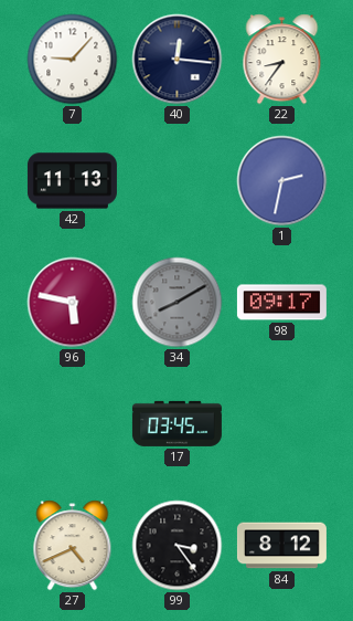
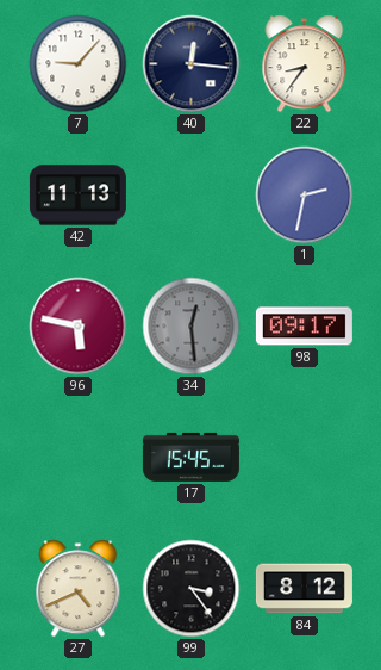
34: 8:10 -> 12:29
17: 03:45 -> 15:45
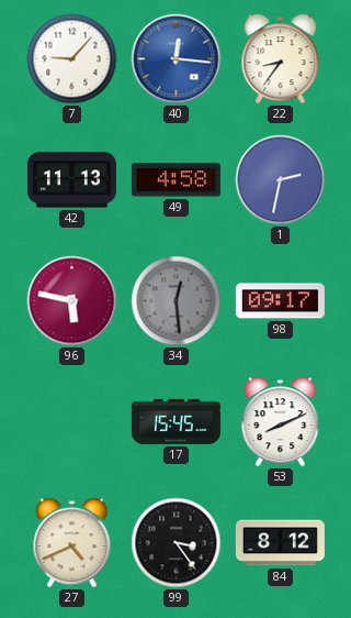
40 dial: navy -> blue
49: none -> 4:58
53: none -> 8:11
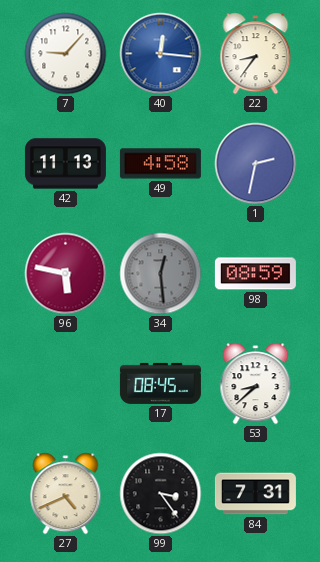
98: 09:17 -> 08:59
17: 15:45 -> 08:45
53: 8:11 -> 8:38
84: 8:12 -> 7:31
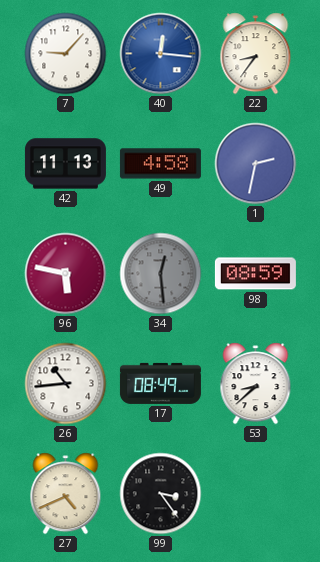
26: none -> 10:44
17: 08:45 -> 08:49
84: 7:31 -> none
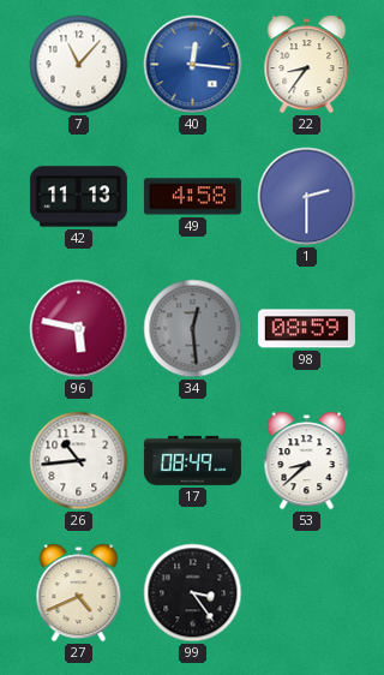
7: 9:07 -> 11:07
1: 2:32 -> 2:30
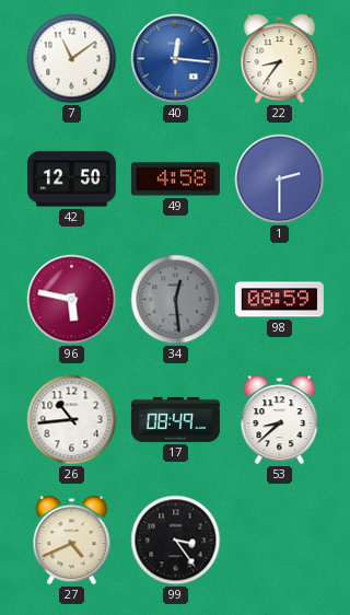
7: 11:07 -> 11:09
42: 11:13 -> 12:50
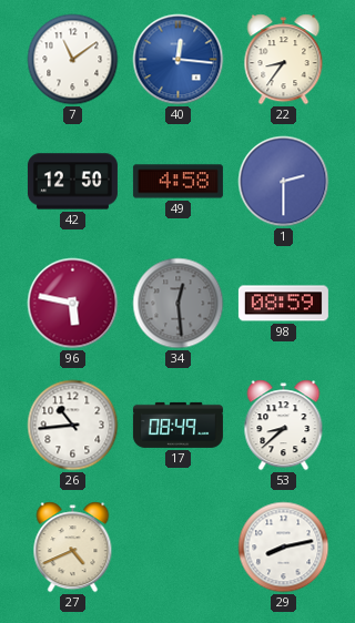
99: 3:24 -> none
29: none -> 8:13
